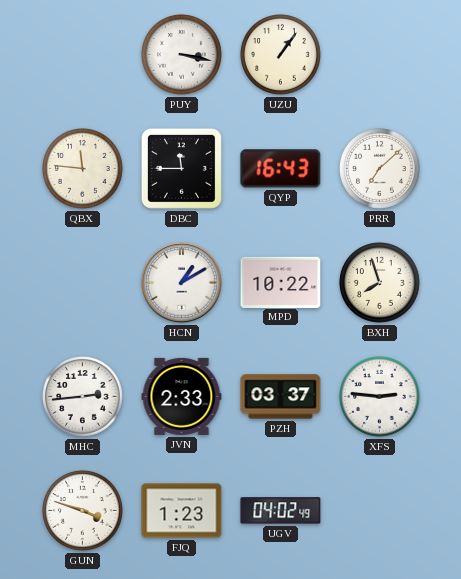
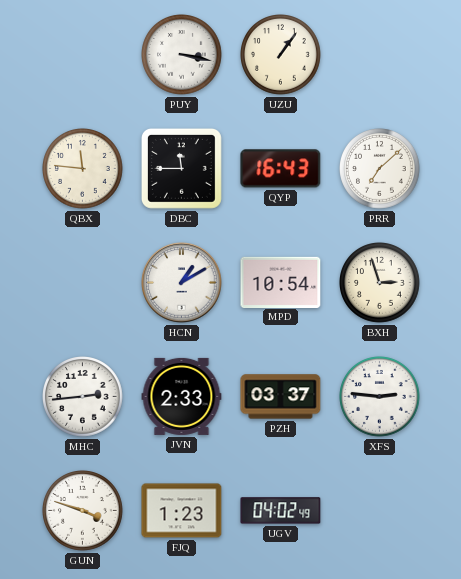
MPD: 10:22 -> 10:54
BXH: 7:57 -> 2:57
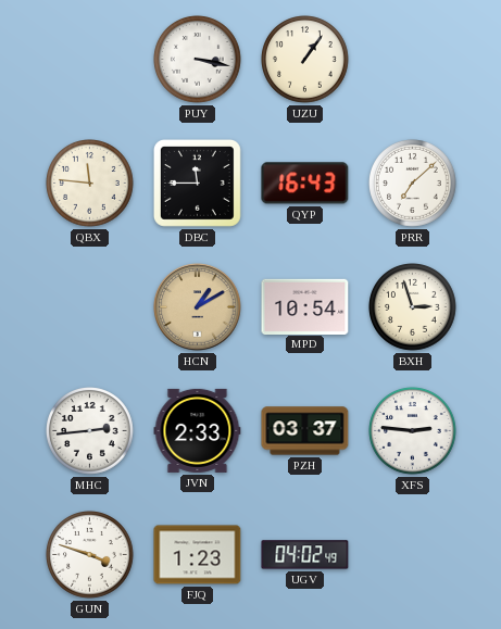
HCN dial: white -> champagne
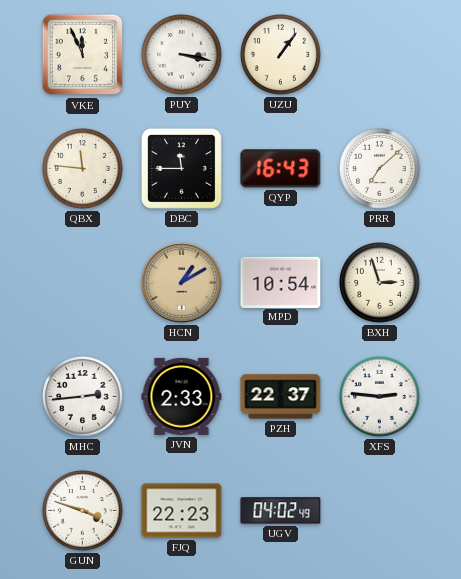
VKE: none -> 11:56
PZH: 03:37 -> 22:37
FJQ: 1:23 -> 22:23
